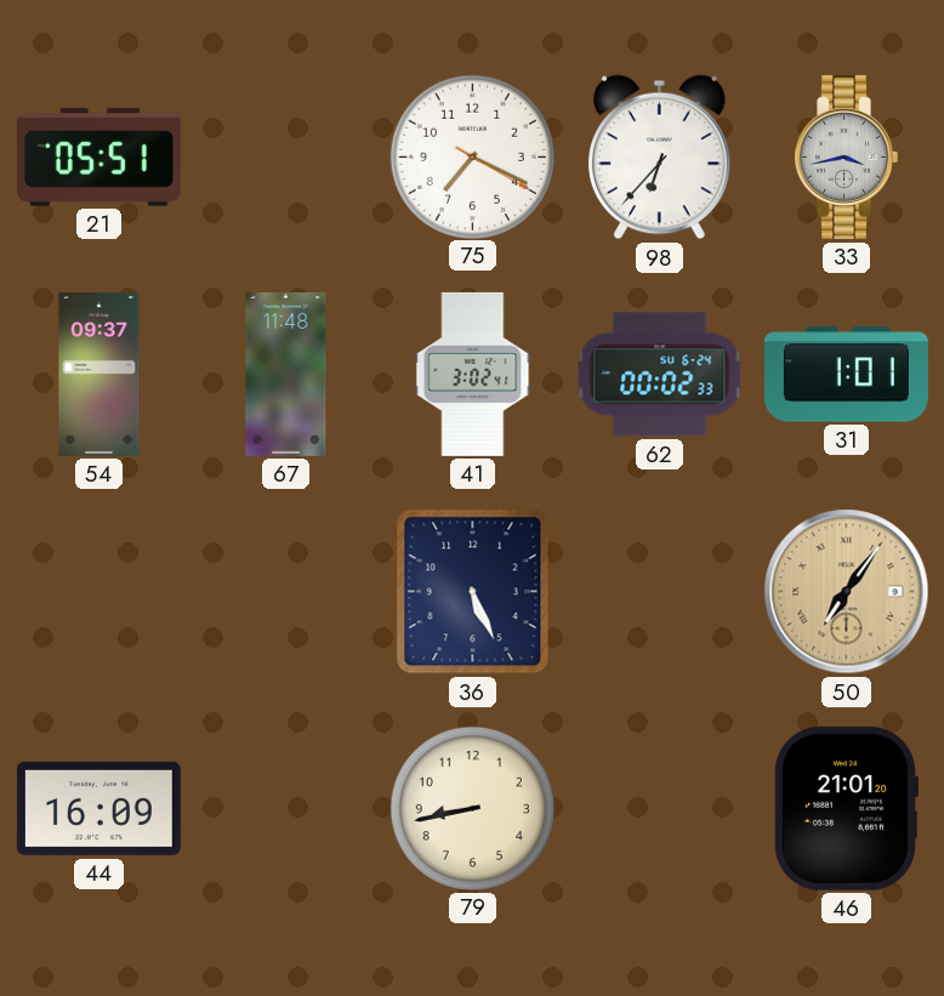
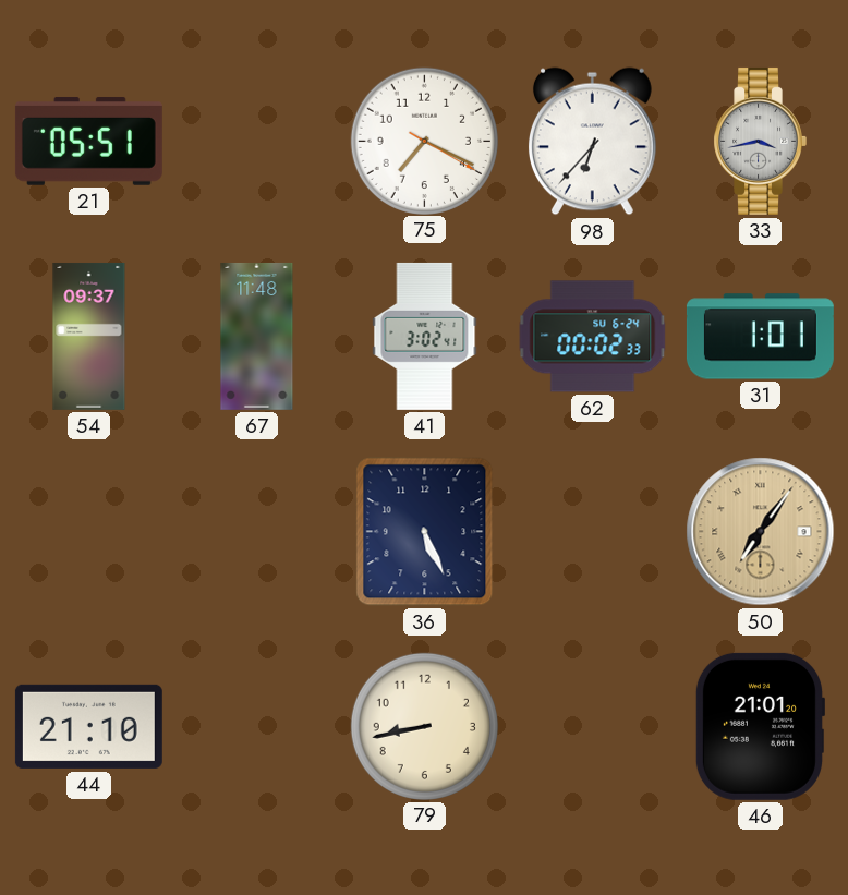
44: 16:09 -> 21:10
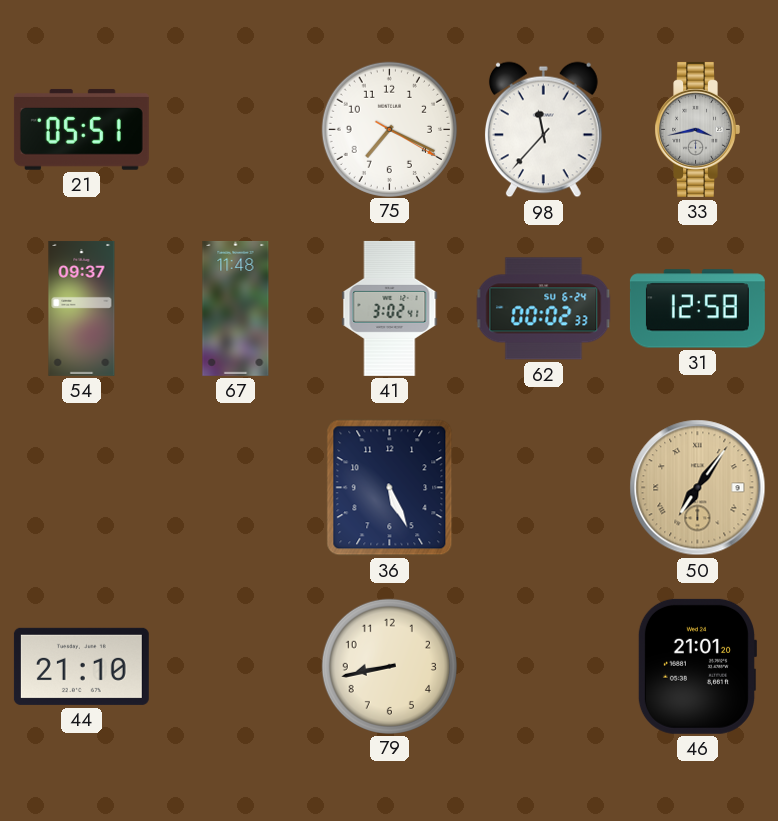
98: 6:37 -> 11:37
31: 1:01 -> 12:58
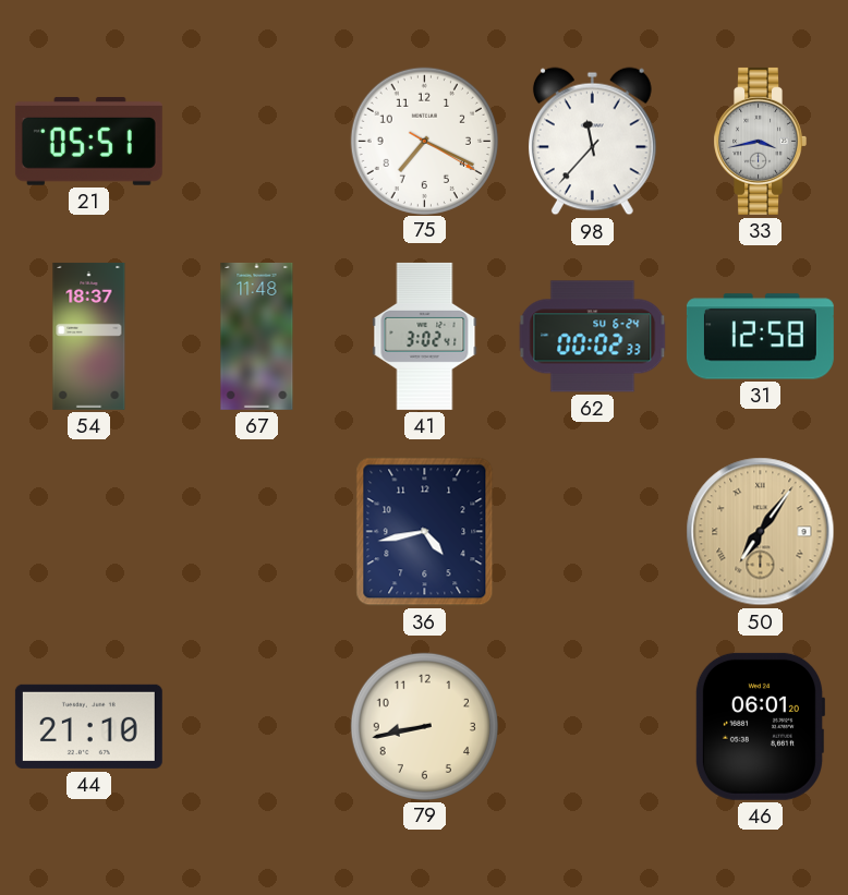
54: 09:37 -> 18:37
36: 5:26 -> 4:43
46: 21:01 -> 06:01
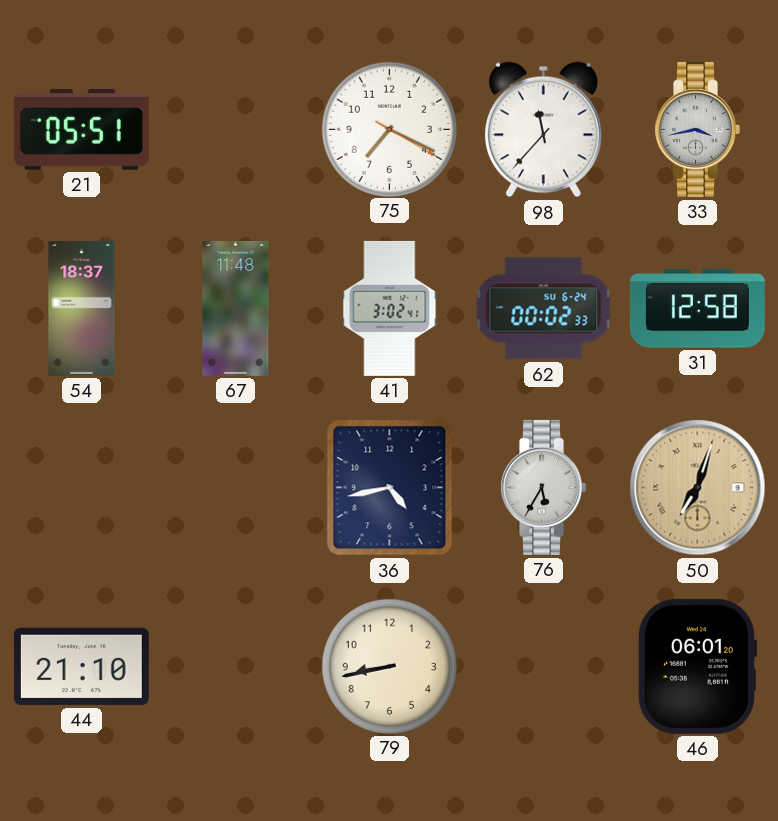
76: none -> 5:35
50: 7:06 -> 7:03
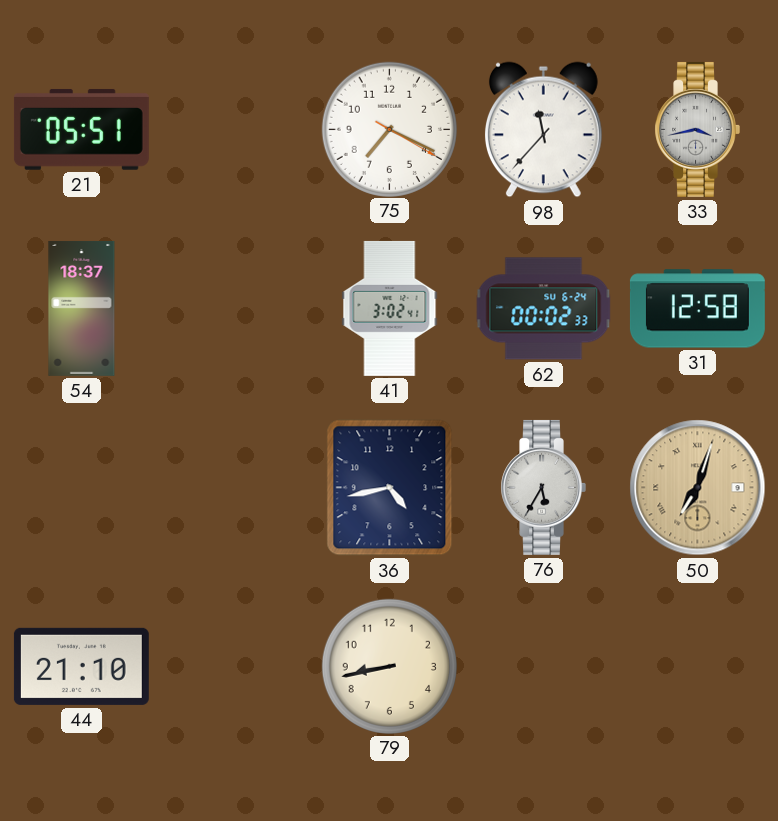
67: 11:48 -> none
46: 06:01 -> none
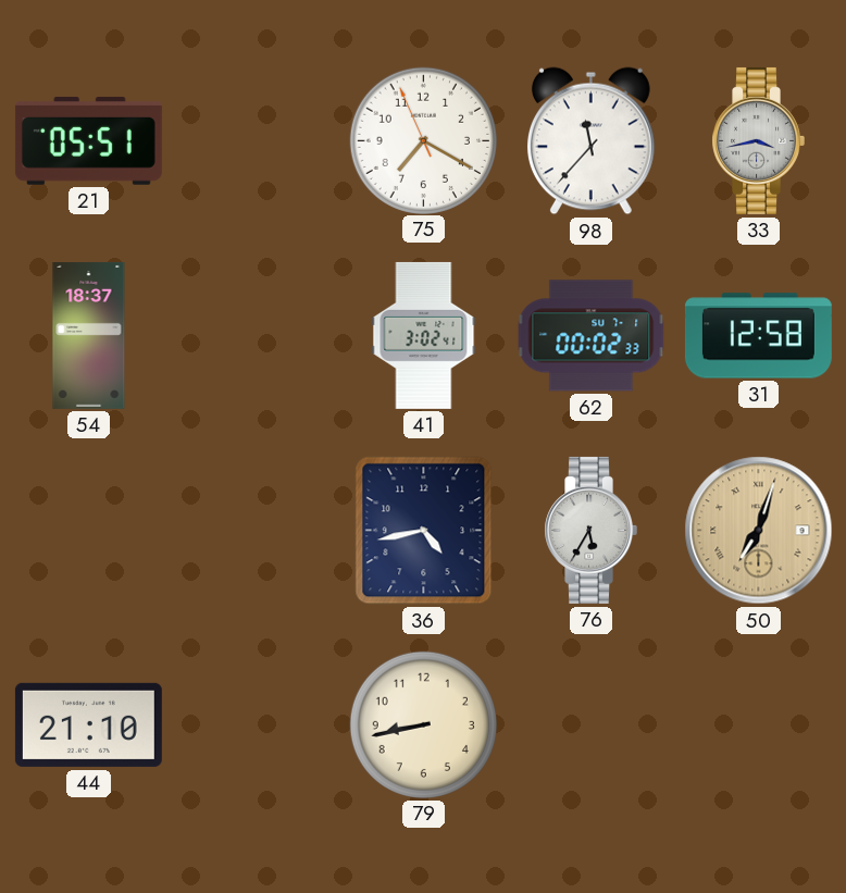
75: 7:19:20 -> 7:19:56
62 date: SU 6-24 -> SU 7-1
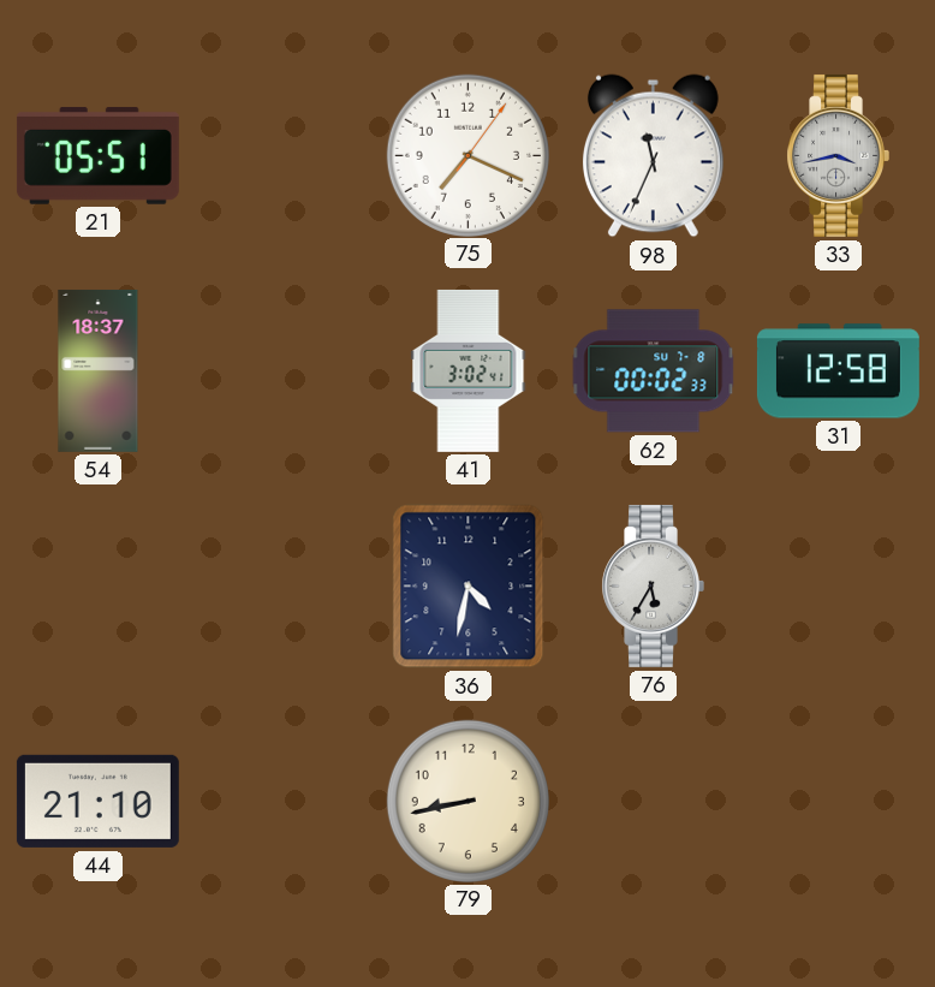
75: 7:19:56 -> 7:19:06
98: 11:37 -> 11:34
62 date: SU 7-1 -> SU 7-8
36: 4:43 -> 4:32
50: 7:03 -> none
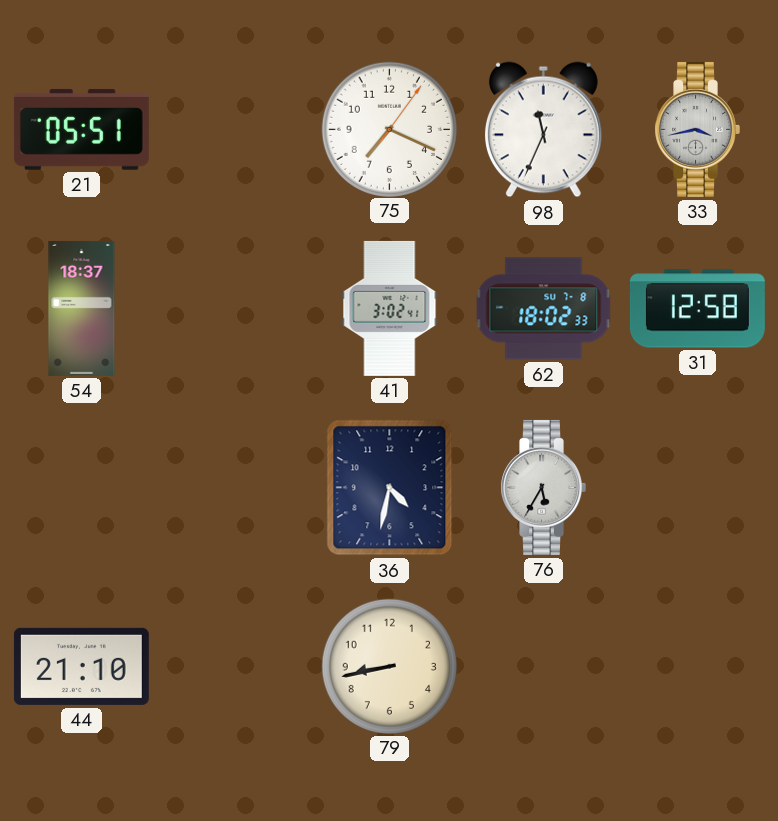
62: 00:02 -> 18:02
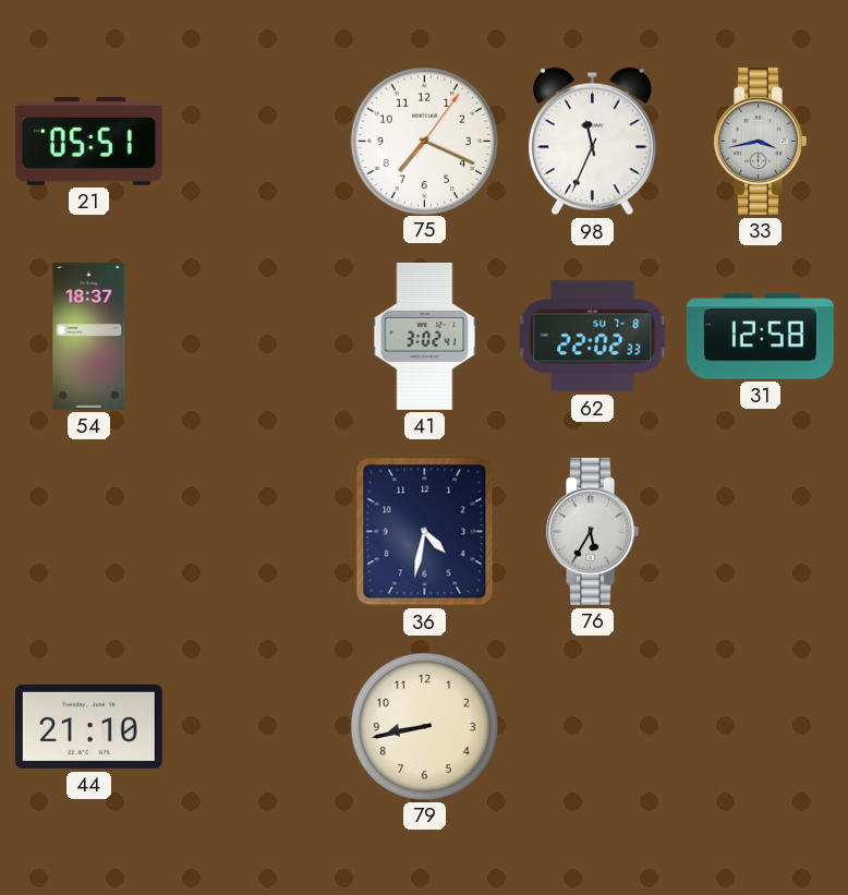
62: 18:02 -> 22:02
